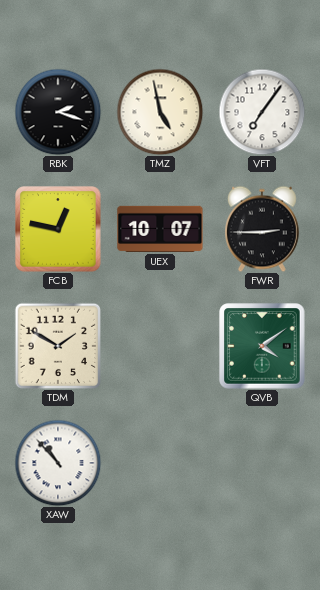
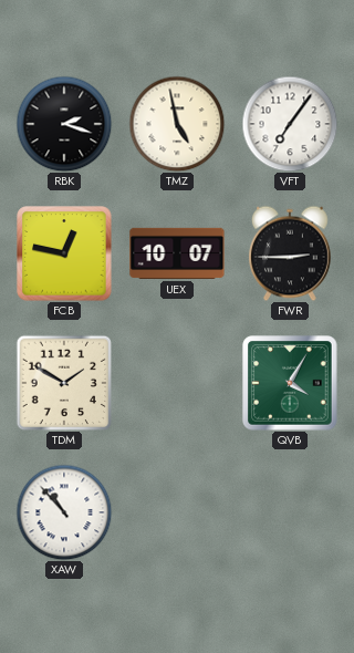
QVB: 4:09 -> 4:05
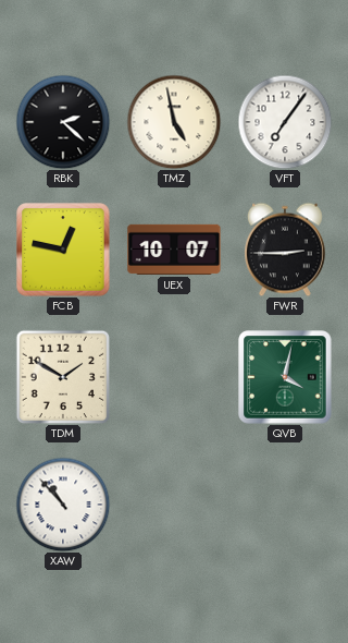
RBK: 2:18 -> 2:22
QVB: 4:05 -> 4:02
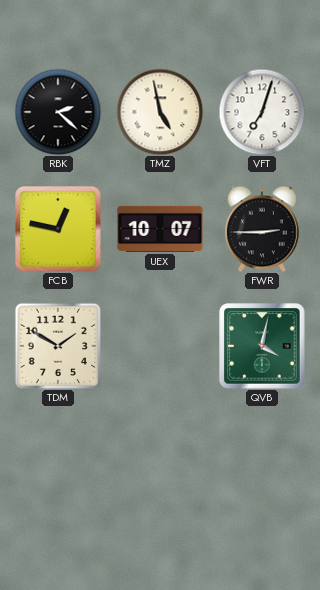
VFT: 7:06 -> 7:03
XAW: 10:53 -> none
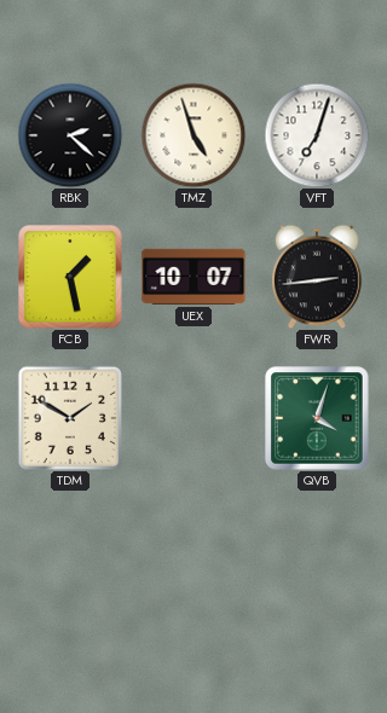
TMZ: 4:58 -> 4:57
FCB: 12:47 -> 1:28
FWR: 2:45 -> 2:44
QVB: 4:02 -> 4:03
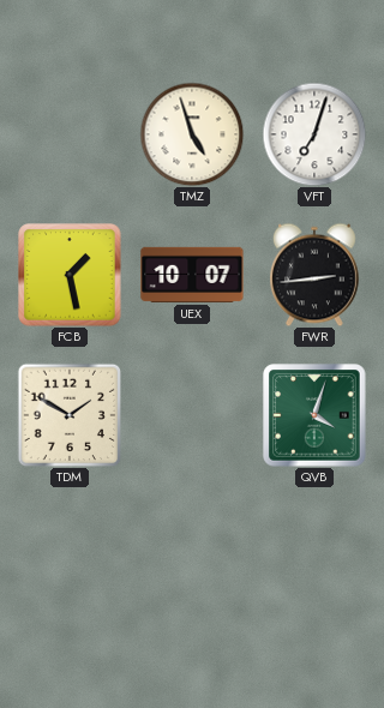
RBK: 2:22 -> none
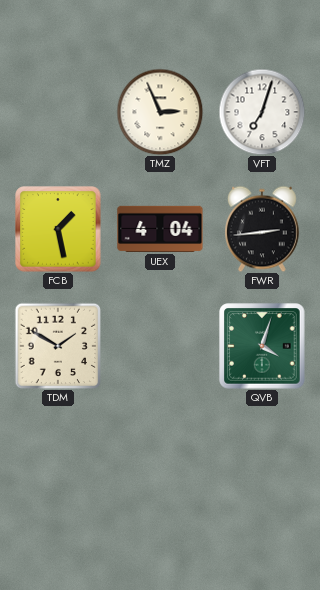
TMZ: 4:57 -> 2:56
UEX: 10:07 -> 4:04
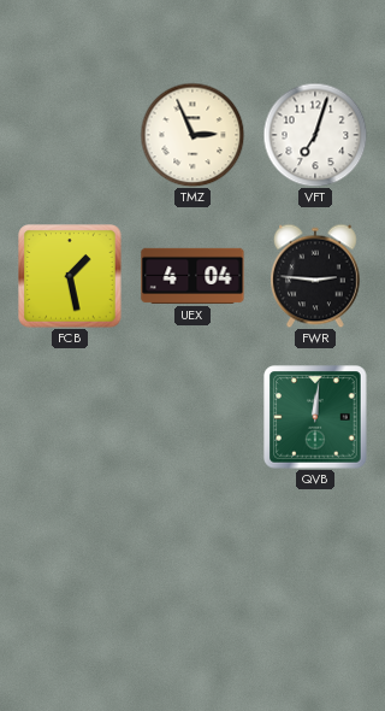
FWR: 2:44 -> 2:46
TDM: 1:50 -> none
QVB: 4:03 -> 12:01
